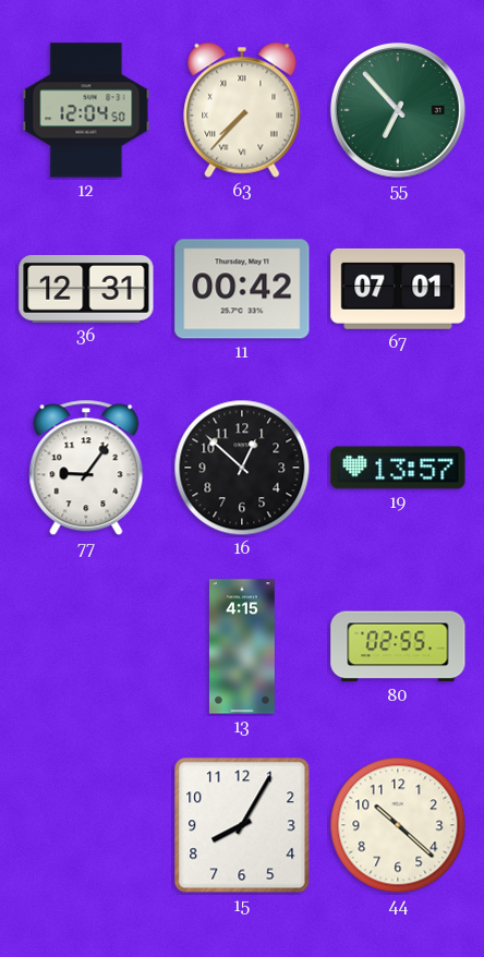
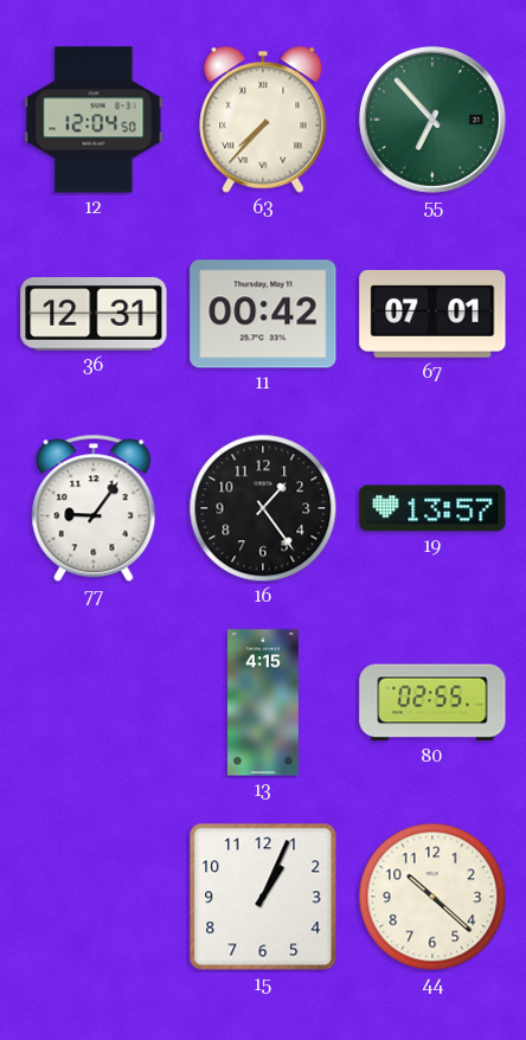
16: 12:52 -> 1:24
15: 8:05 -> 1:04
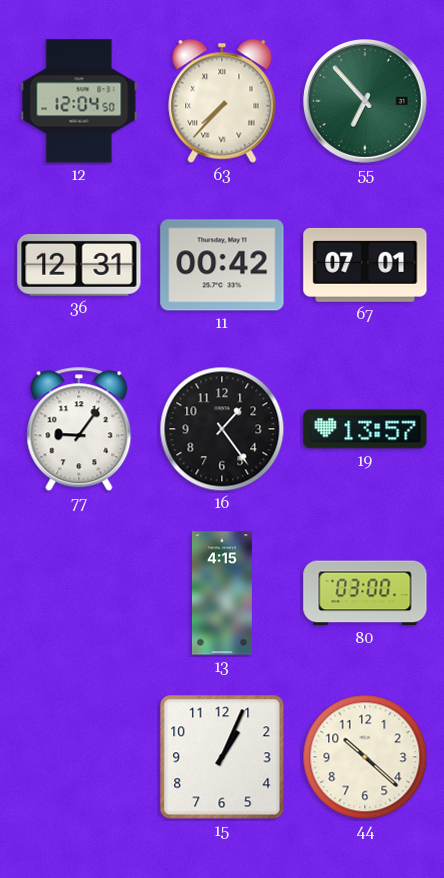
80: 02:55 -> 03:00
